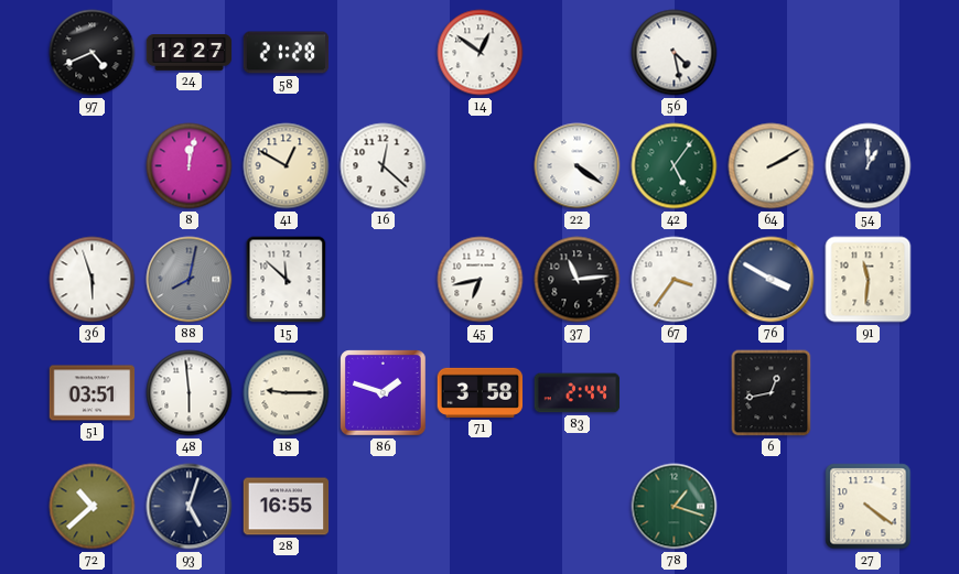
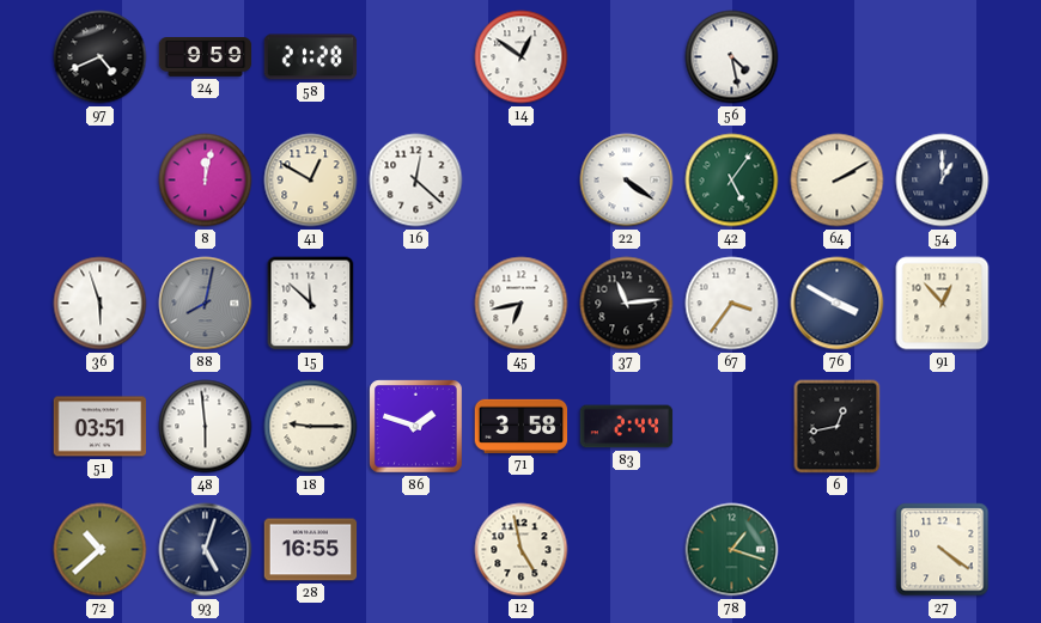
24: 12:27 -> 9:59
91: 11:31 -> 12:53
12: none -> 4:58
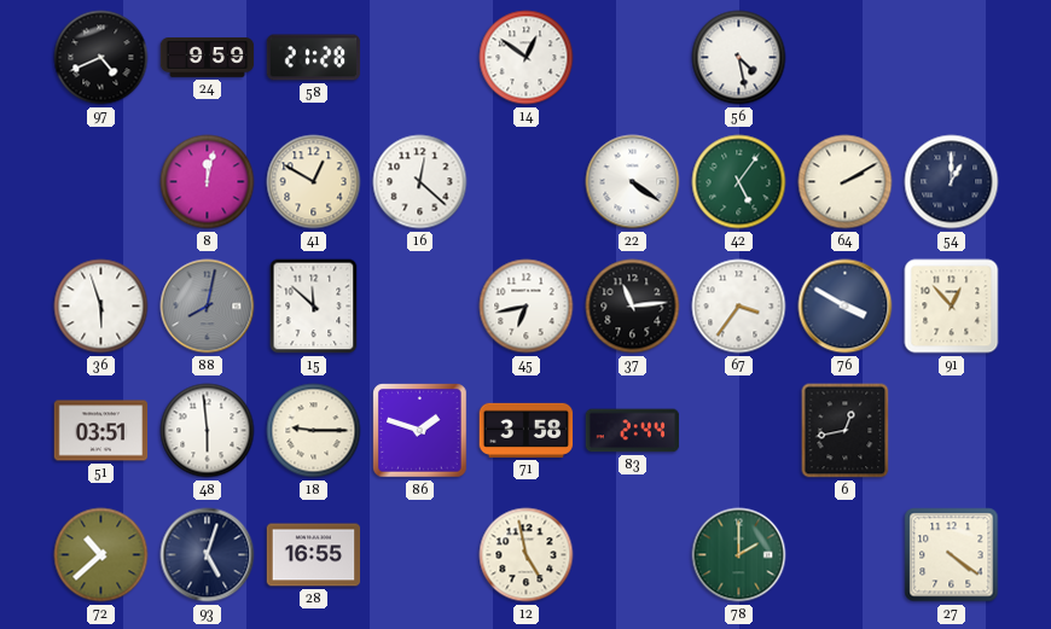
78: 1:18 -> 2:00
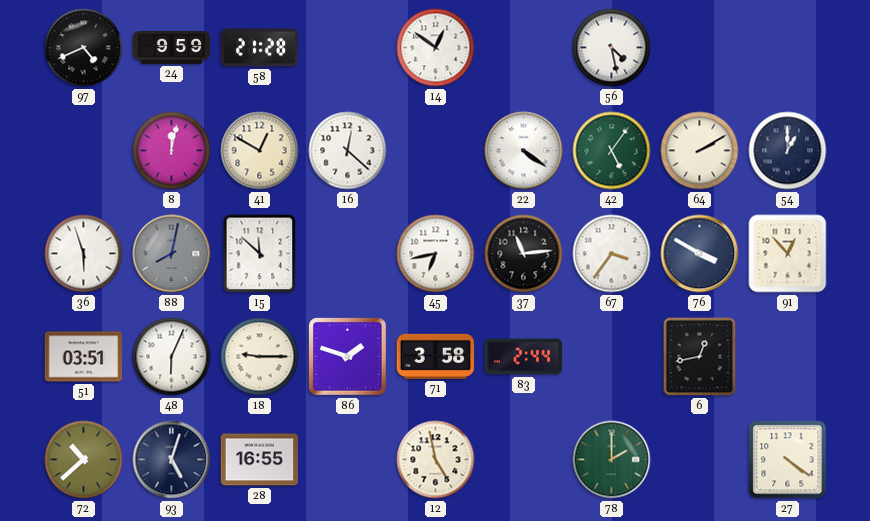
48: 5:59 -> 6:04
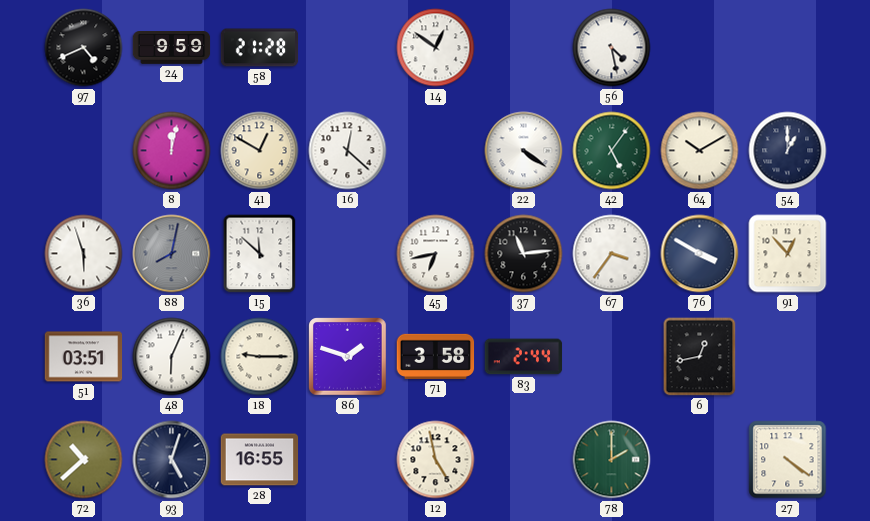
64: 2:10 -> 10:10
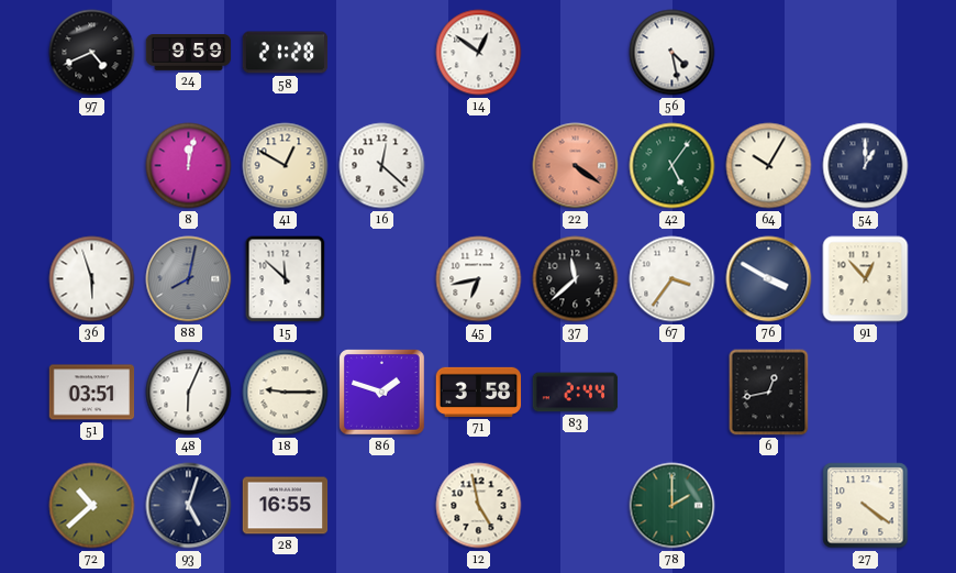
22 dial: white -> salmon
64: 10:10 -> 10:05
37: 11:14 -> 11:38
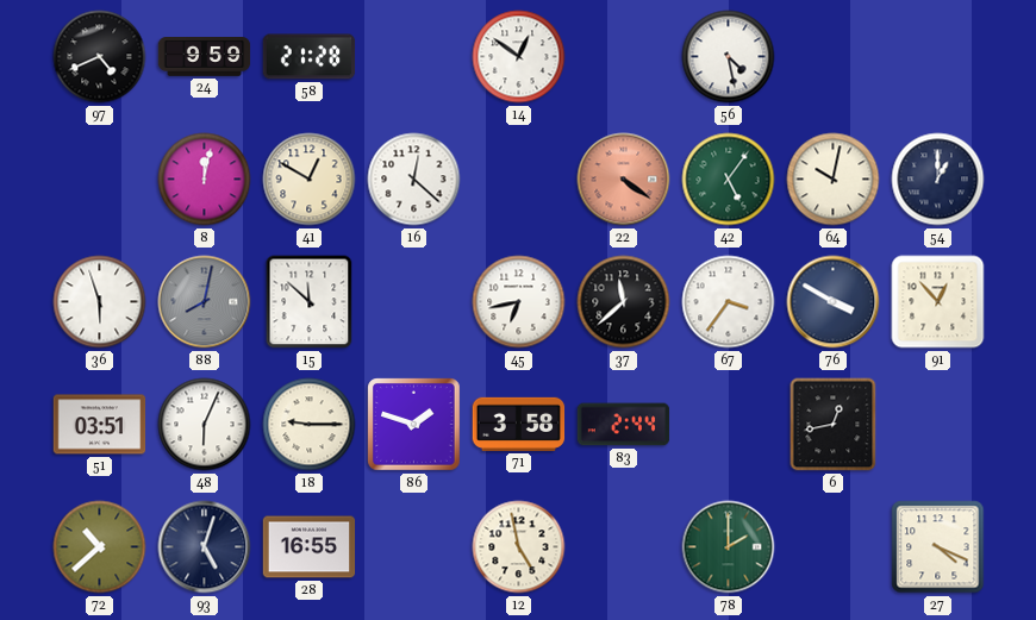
64: 10:05 -> 10:02
27: 4:21 -> 4:19
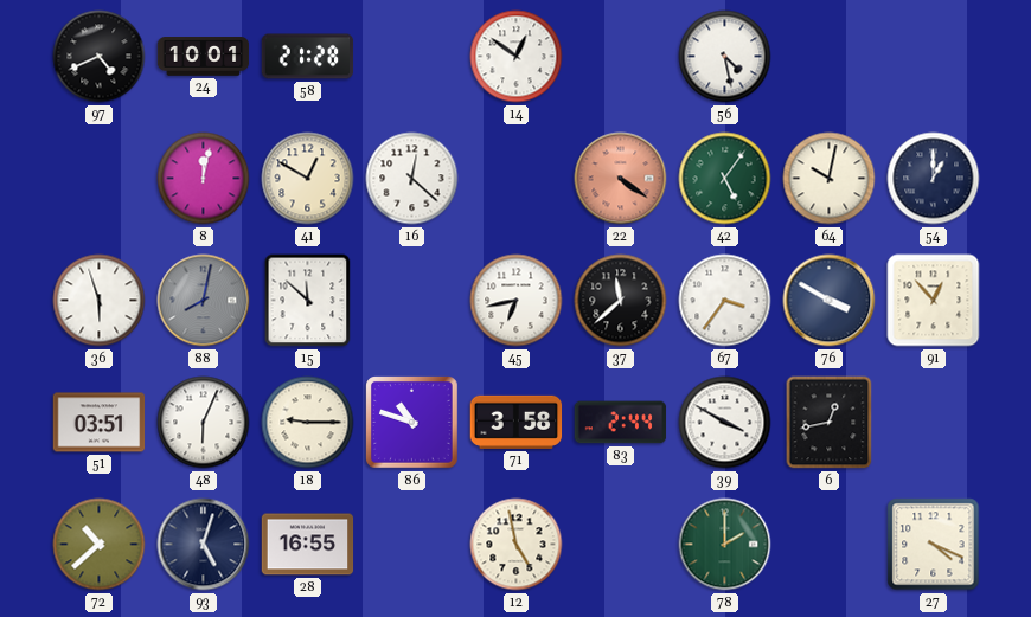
24: 9:59 -> 10:01
86: 1:48 -> 10:48
39: none -> 3:50
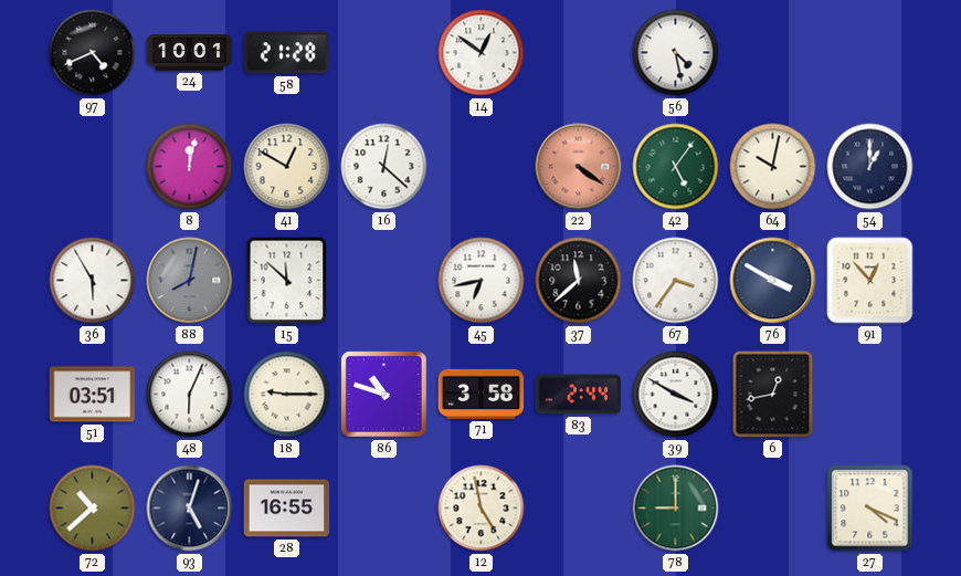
36: 5:57 -> 5:55
78: 2:00 -> 9:00
